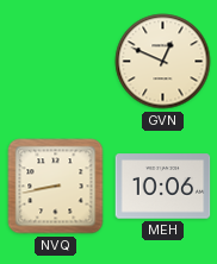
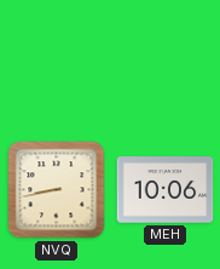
GVN: 12:49 -> none
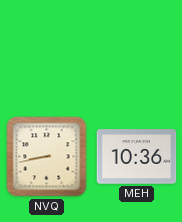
MEH: 10:06 -> 10:36
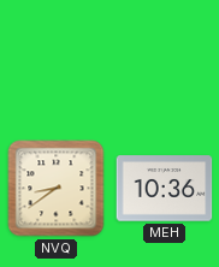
NVQ: 8:43 -> 8:39
